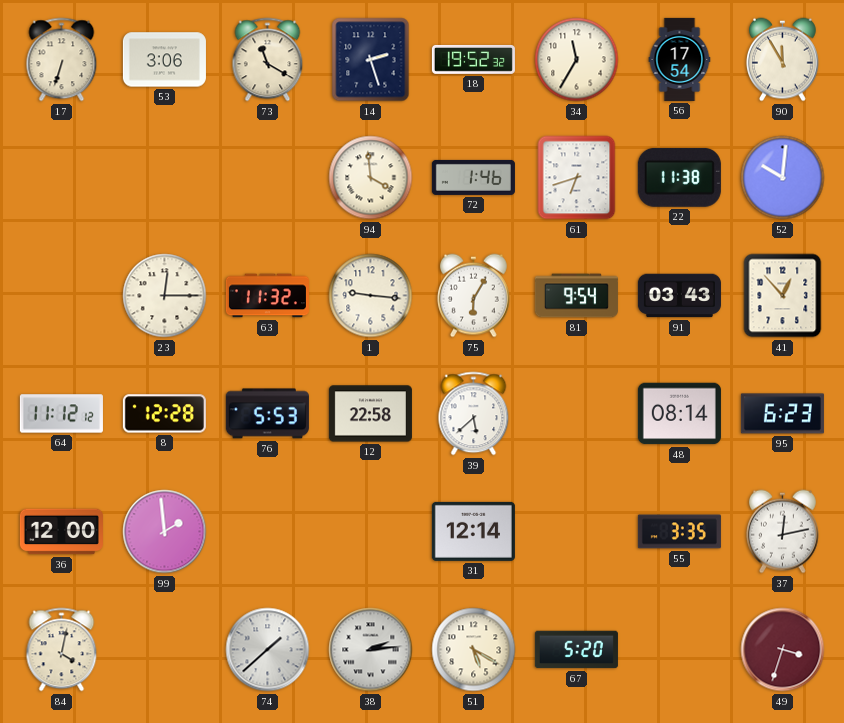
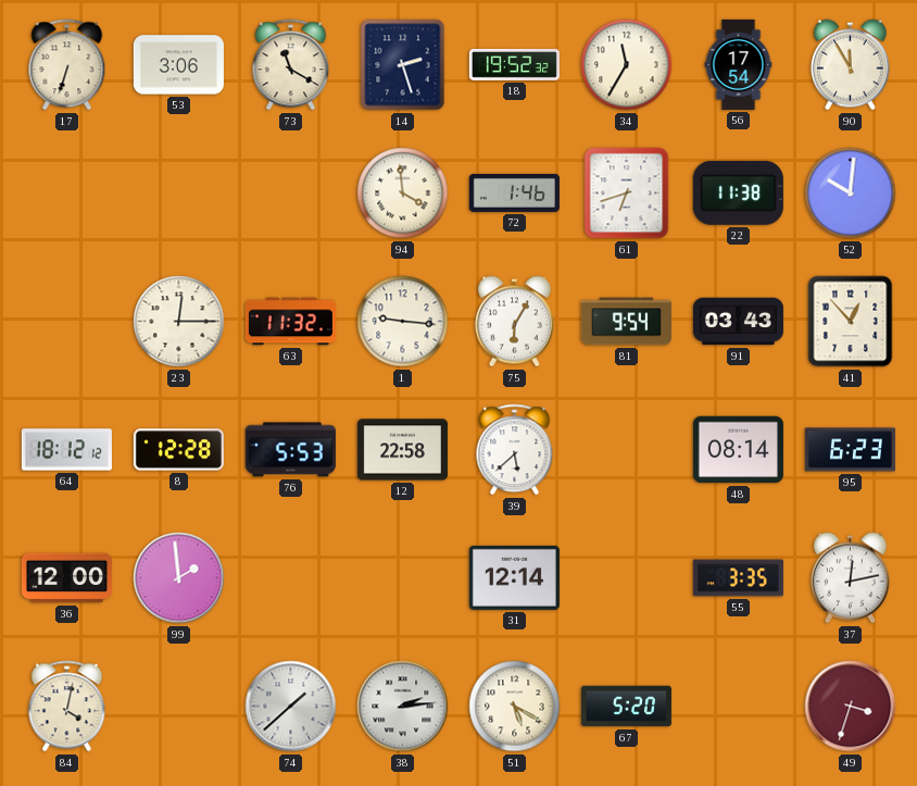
64: 11:12 -> 18:12
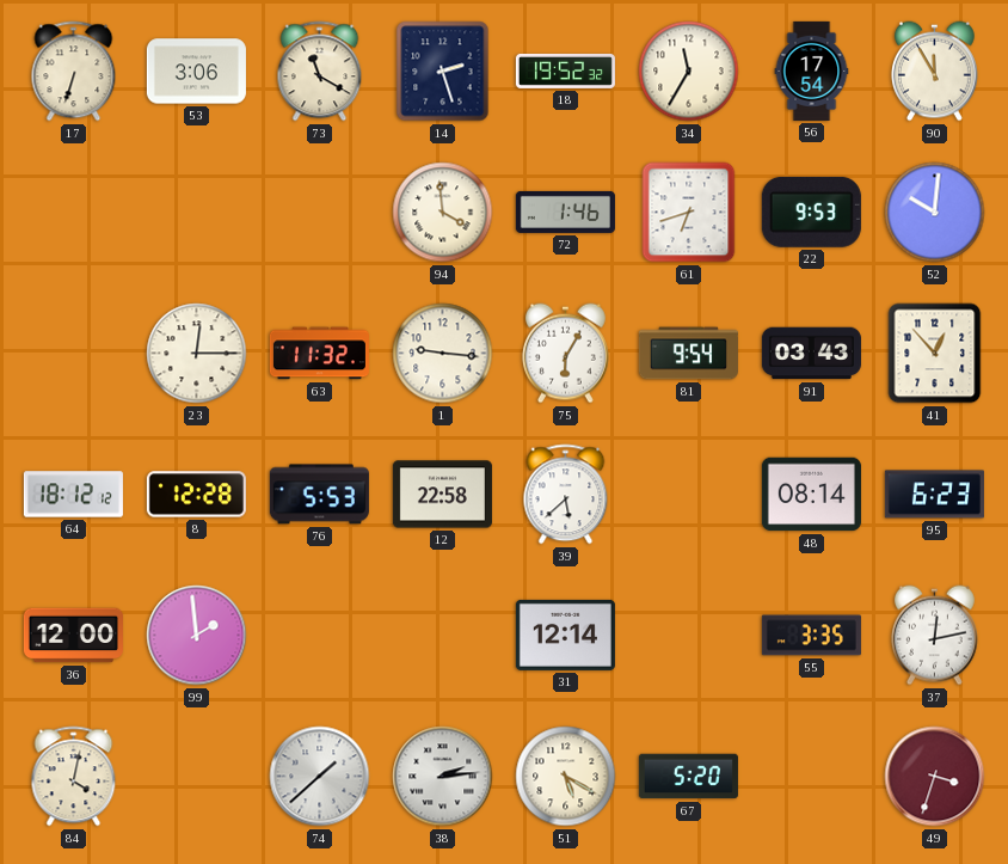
22: 11:38 -> 9:53
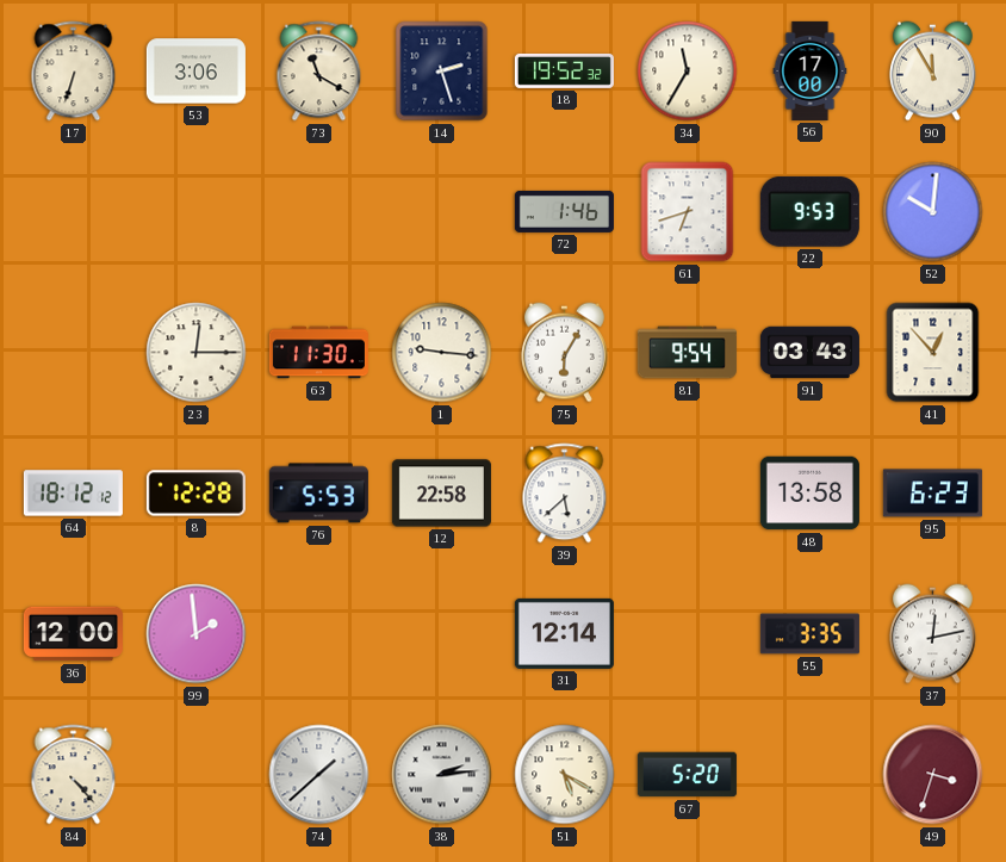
56: 17:54 -> 17:00
94: 3:59 -> none
63: 11:32 -> 11:30
48: 08:14 -> 13:58
84: 4:02 -> 4:23
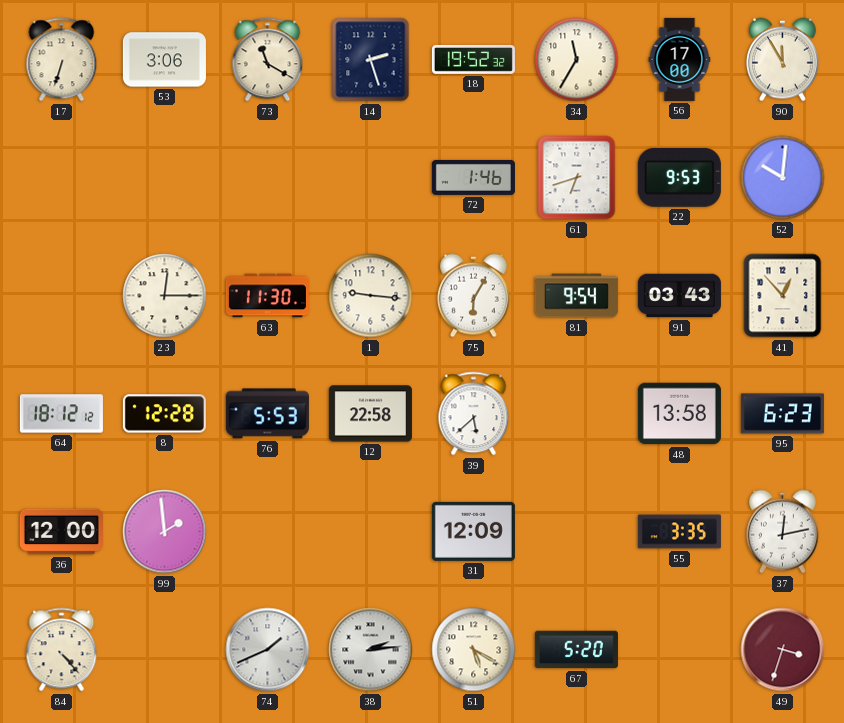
31: 12:14 -> 12:09
74: 1:38 -> 1:41
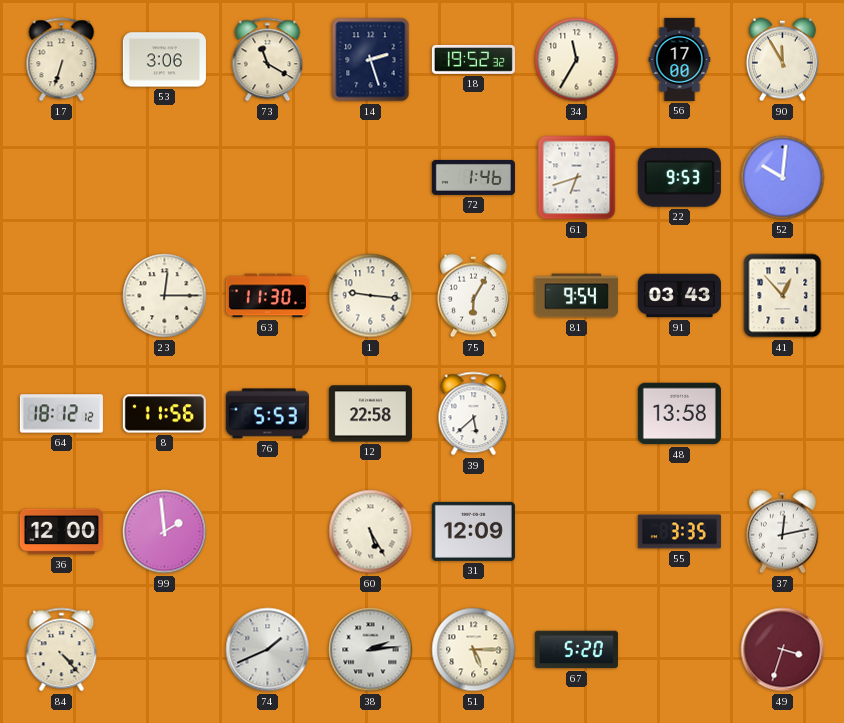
8: 12:28 -> 11:56
95: 6:23 -> none
60: none -> 5:25
51: 5:20 -> 5:15
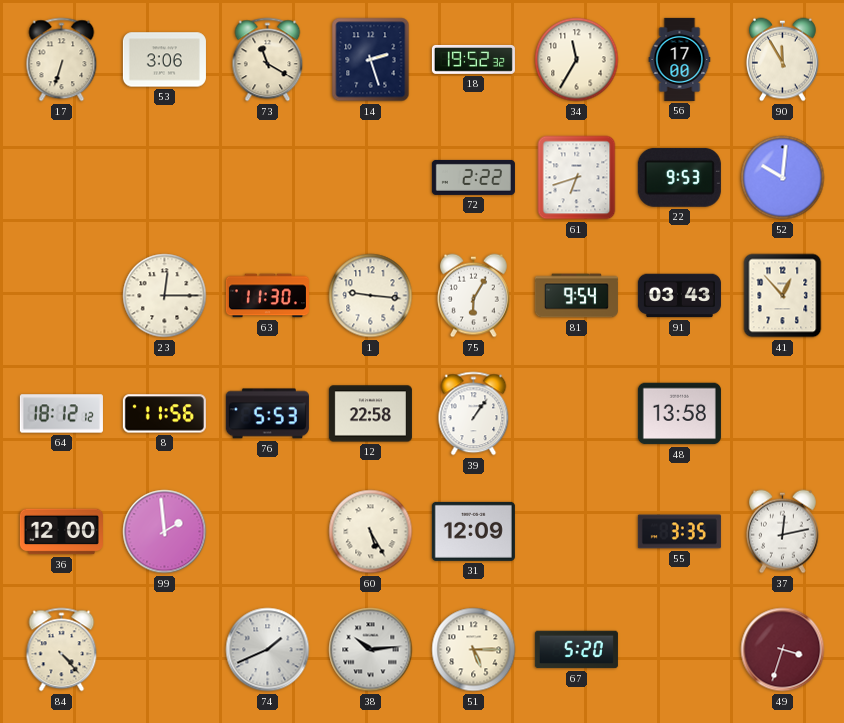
72: 1:46 -> 2:22
39: 5:38 -> 1:06
38: 2:14 -> 10:14
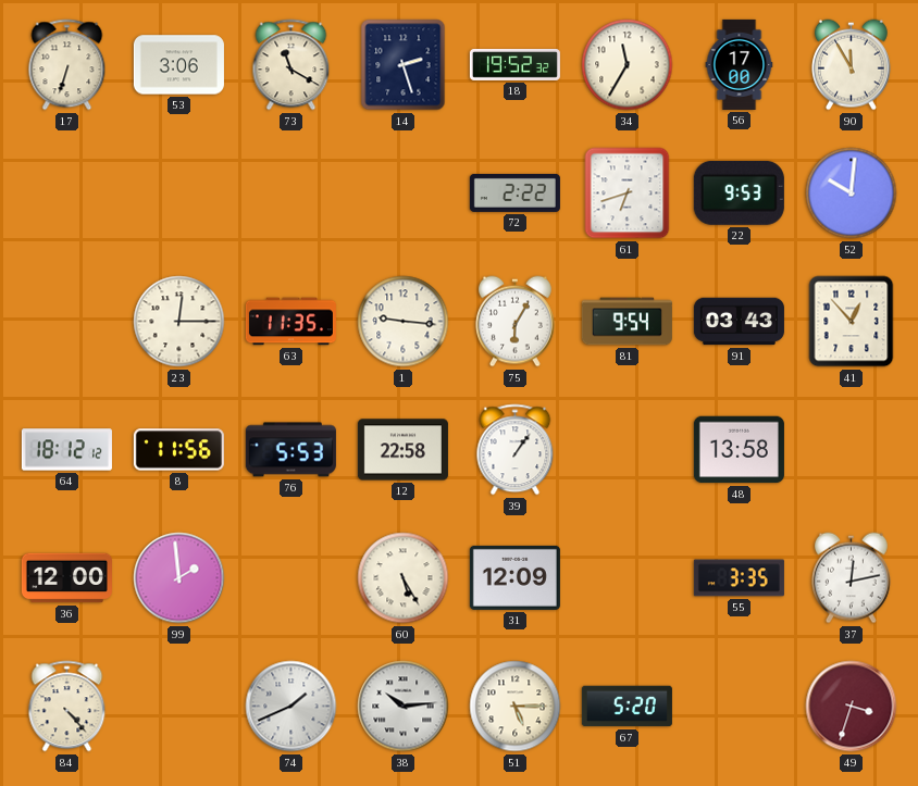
63: 11:30 -> 11:35
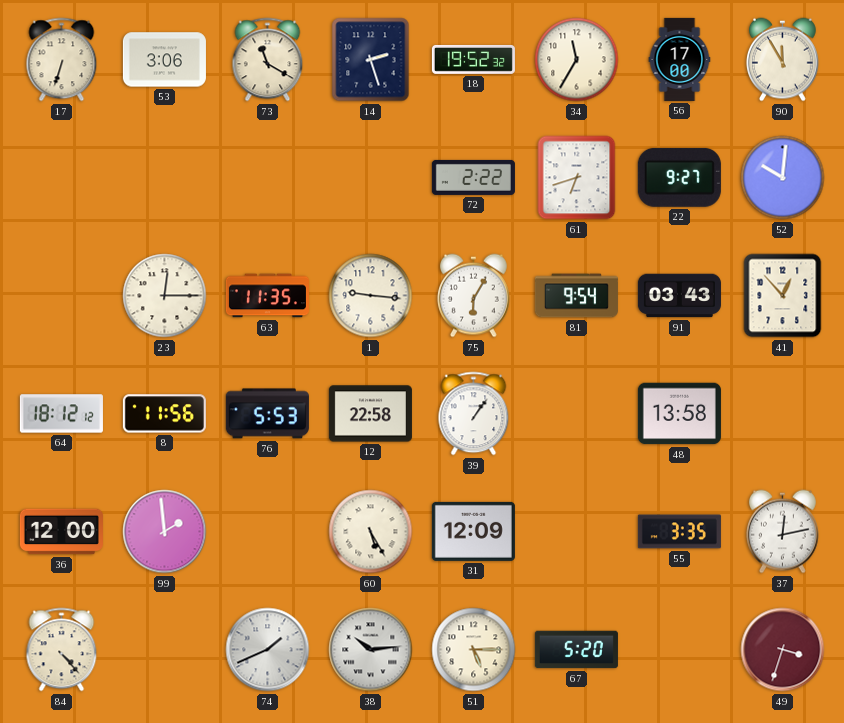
22: 9:53 -> 9:27
